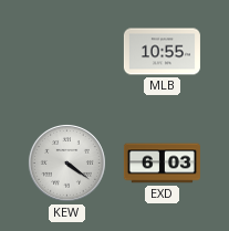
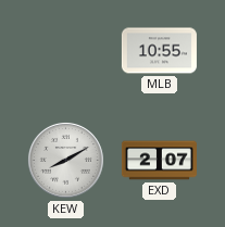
KEW: 4:21 -> 8:10
EXD: 6:03 -> 2:07
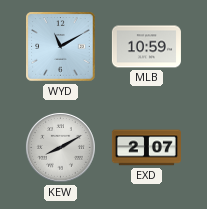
WYD: none -> 11:10
MLB: 10:55 -> 10:59
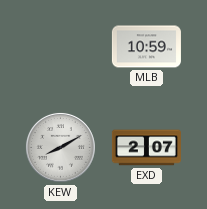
WYD: 11:10 -> none
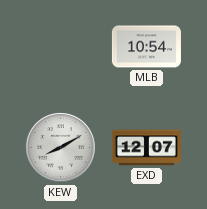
MLB: 10:59 -> 10:54
EXD: 2:07 -> 12:07
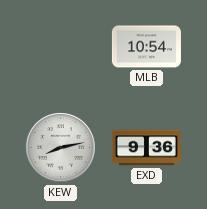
KEW: 8:10 -> 8:13
EXD: 12:07 -> 9:36
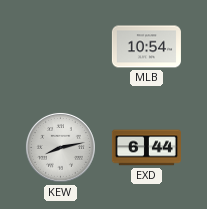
EXD: 9:36 -> 6:44
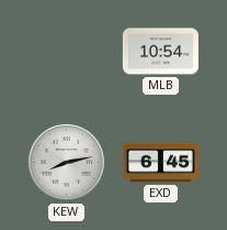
EXD: 6:44 -> 6:45
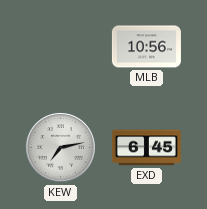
MLB: 10:54 -> 10:56
KEW: 8:13 -> 7:13
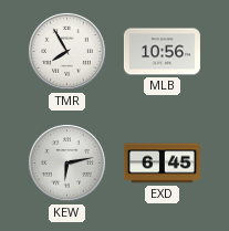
TMR: none -> 7:55
KEW: 7:13 -> 6:13
